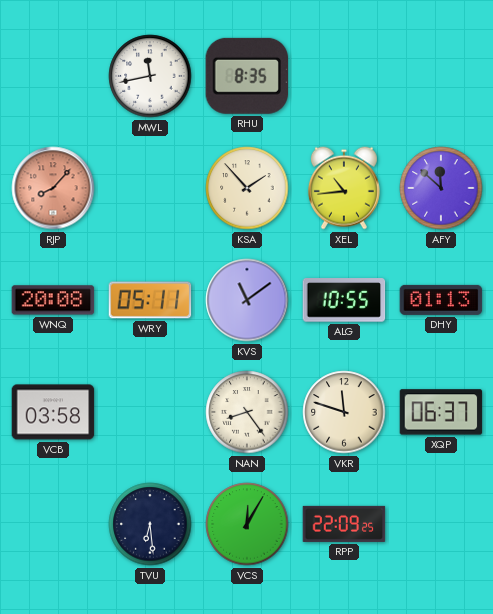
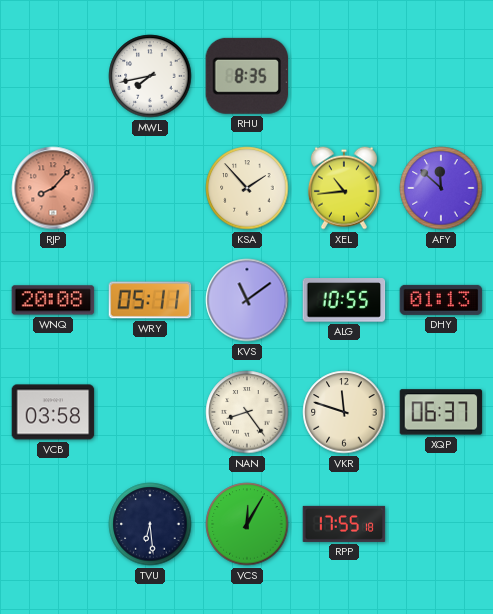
MWL: 11:43 -> 7:43
RPP: 22:09 -> 17:55
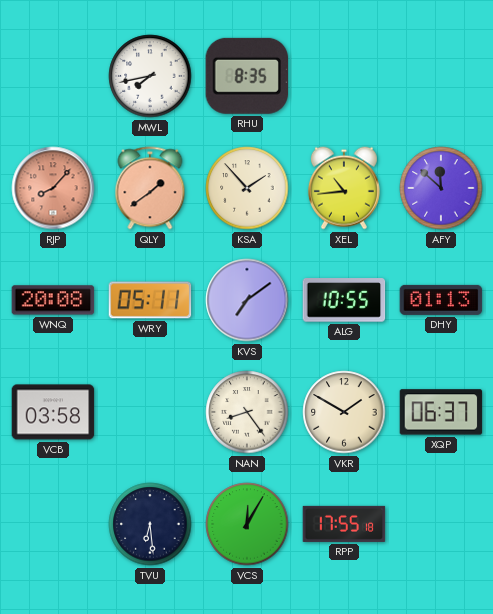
QLY: none -> 1:39
KVS: 11:09 -> 7:09
VKR: 11:48 -> 1:50
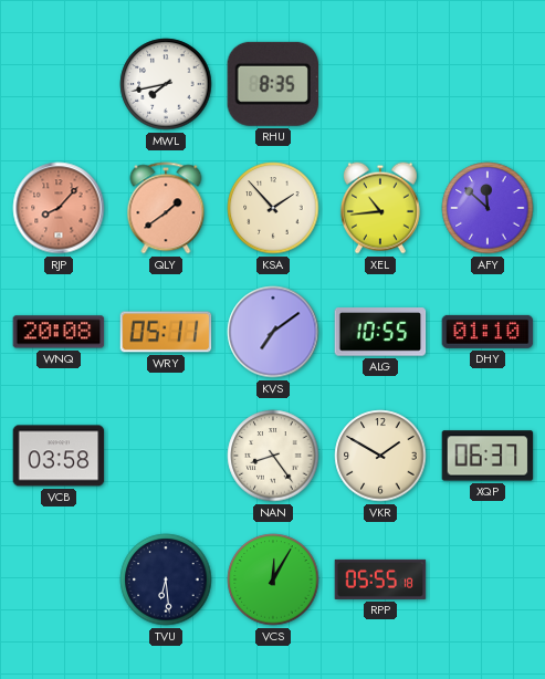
DHY: 01:13 -> 01:10
RPP: 17:55 -> 05:55
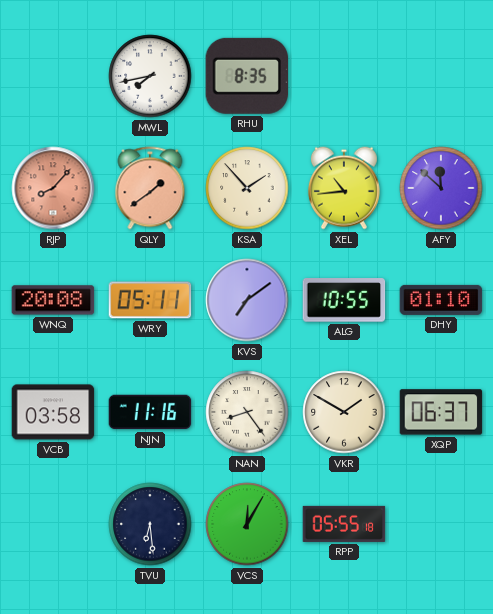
NJN: none -> 11:16
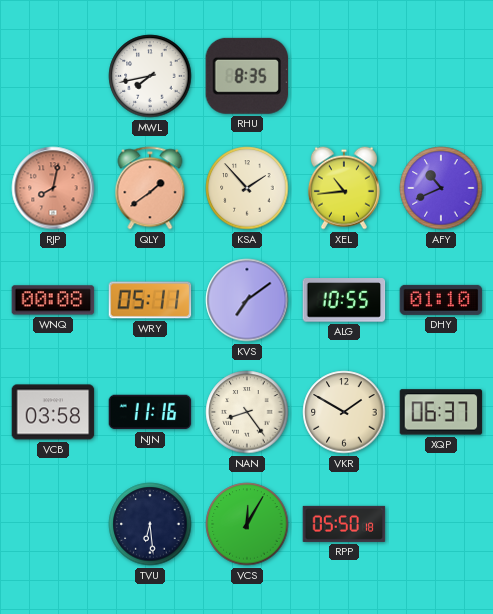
RJP: 8:07 -> 8:02
AFY: 11:52 -> 10:41
WNQ: 20:08 -> 00:08
RPP: 05:55 -> 05:50
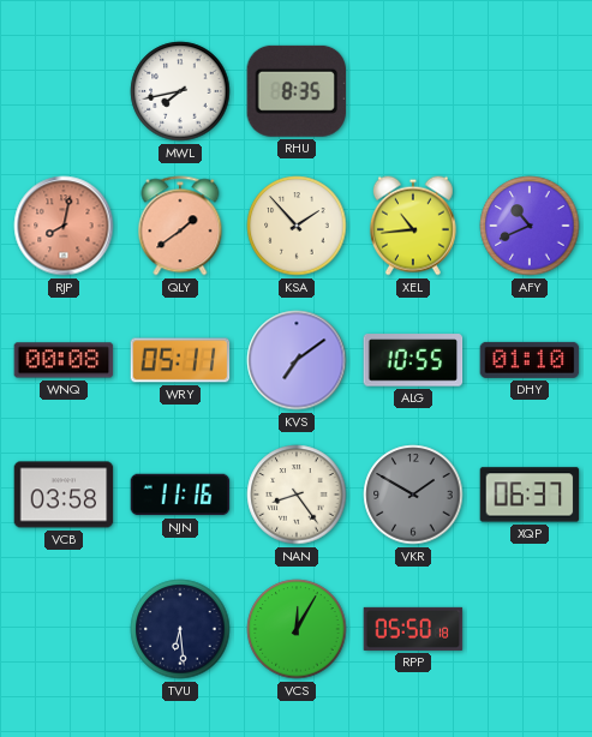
VKR dial: cream -> grey
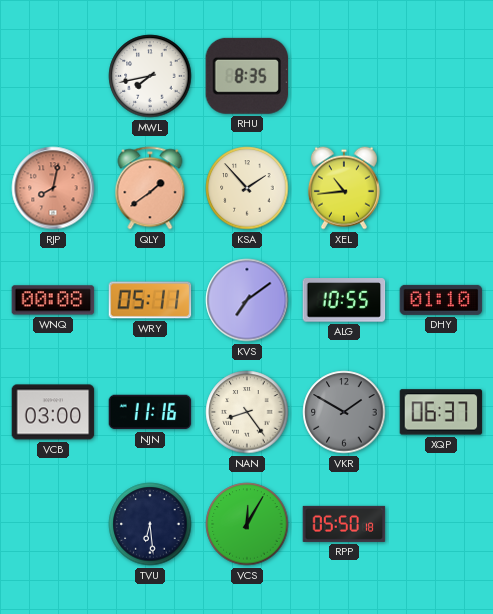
AFY: 10:41 -> none
VCB: 03:58 -> 03:00
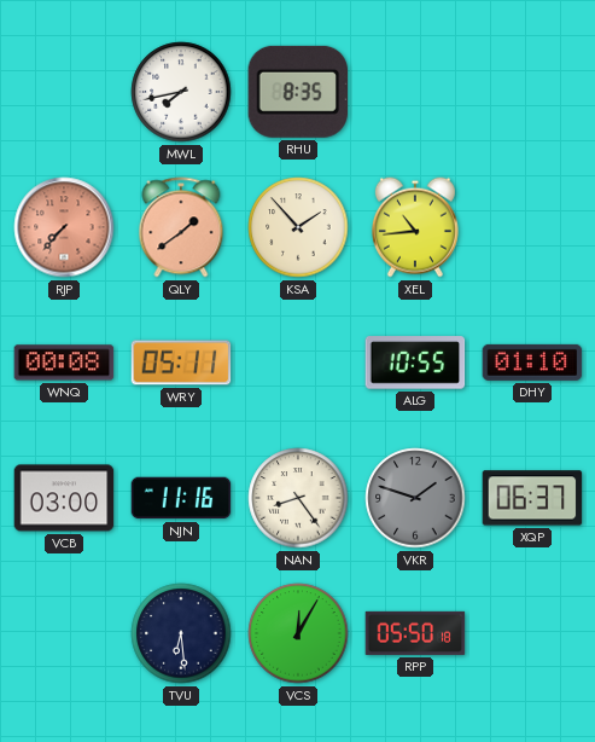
RJP: 8:02 -> 7:37
KVS: 7:09 -> none
VKR: 1:50 -> 1:48
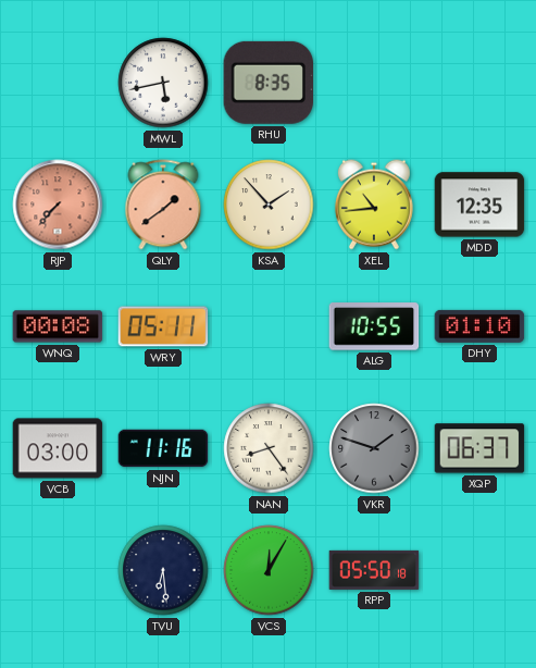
MWL: 7:43 -> 5:43
MDD: none -> 12:35
